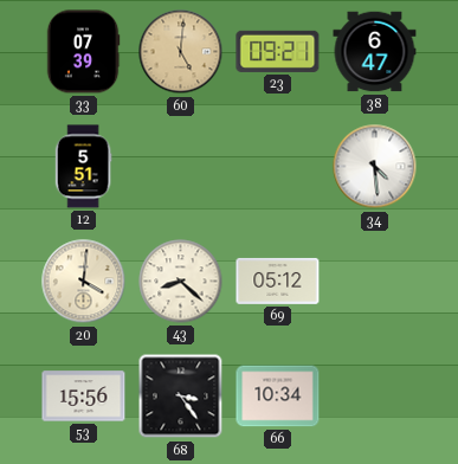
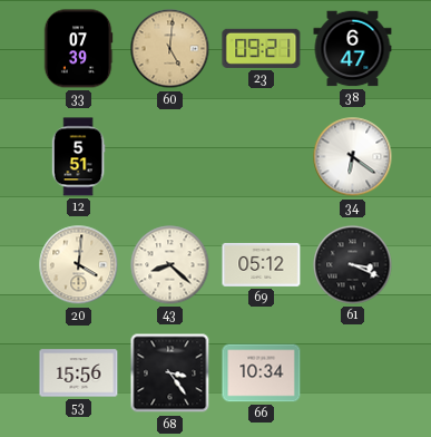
34: 4:29 -> 6:21
61: none -> 3:19
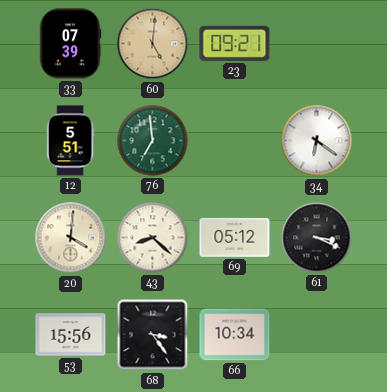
38: 6:47 -> none
76: none -> 6:59
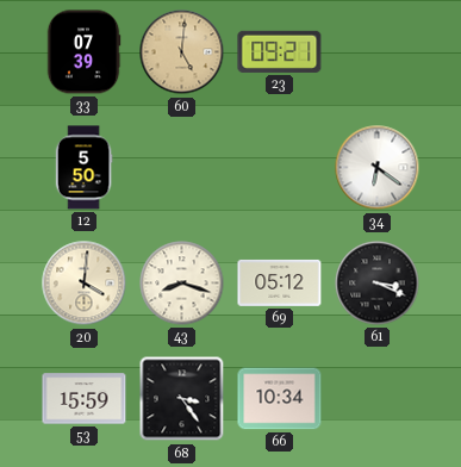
12: 5:51 -> 5:50
76: 6:59 -> none
43: 8:22 -> 8:18
53: 15:56 -> 15:59
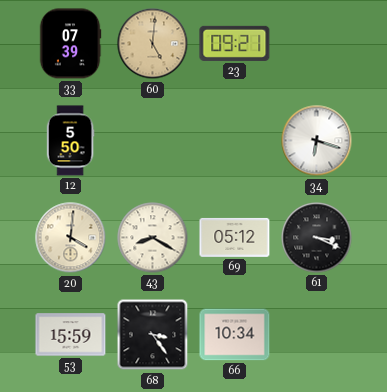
34: 6:21 -> 6:18
43: 8:18 -> 8:20
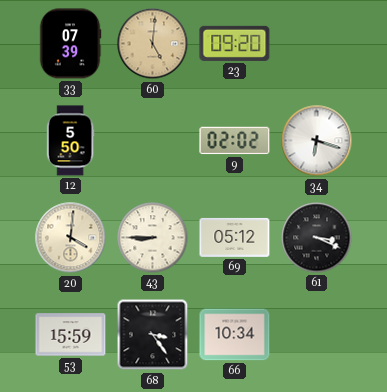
23: 09:21 -> 09:20
9: none -> 02:02
43: 8:20 -> 8:45
